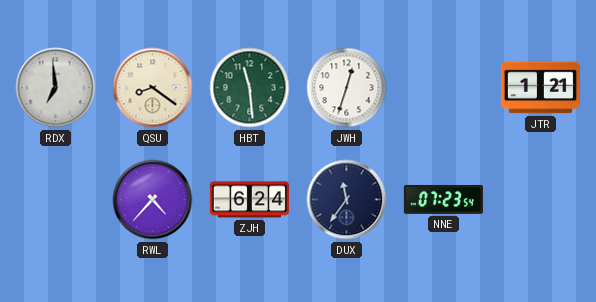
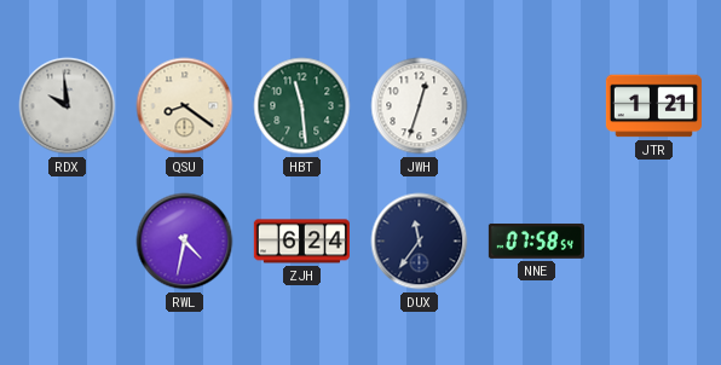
RDX: 6:59 -> 9:59
RWL: 4:37 -> 4:32
NNE: 07:23 -> 07:58
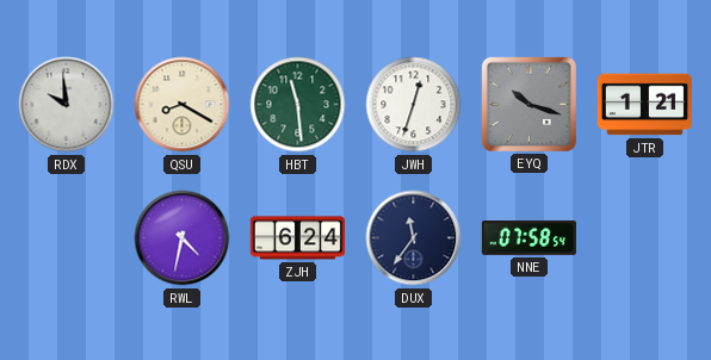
QSU: 8:21 -> 8:20
EYQ: none -> 10:18
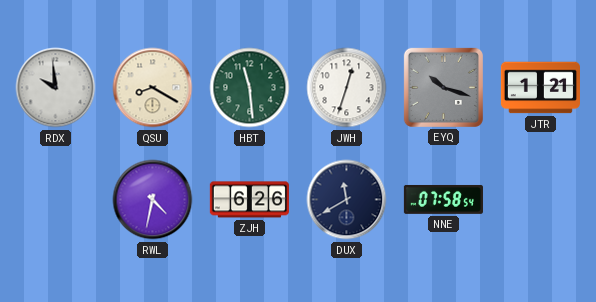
ZJH: 6:24 -> 6:26
DUX: 11:36 -> 11:40
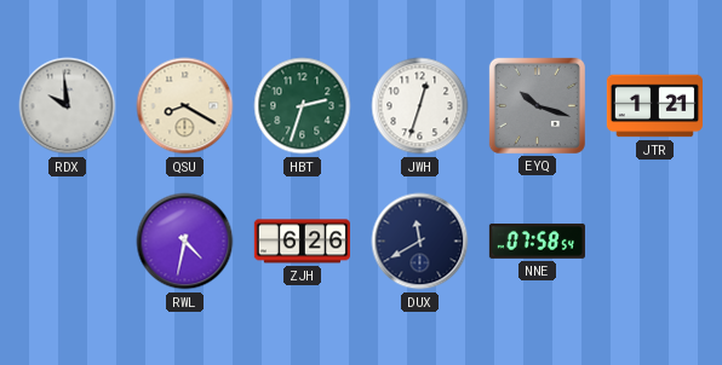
HBT: 11:29 -> 2:33
